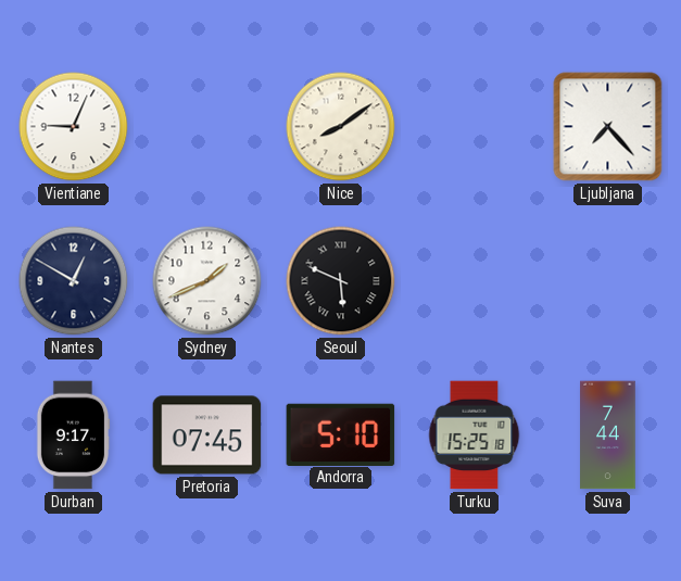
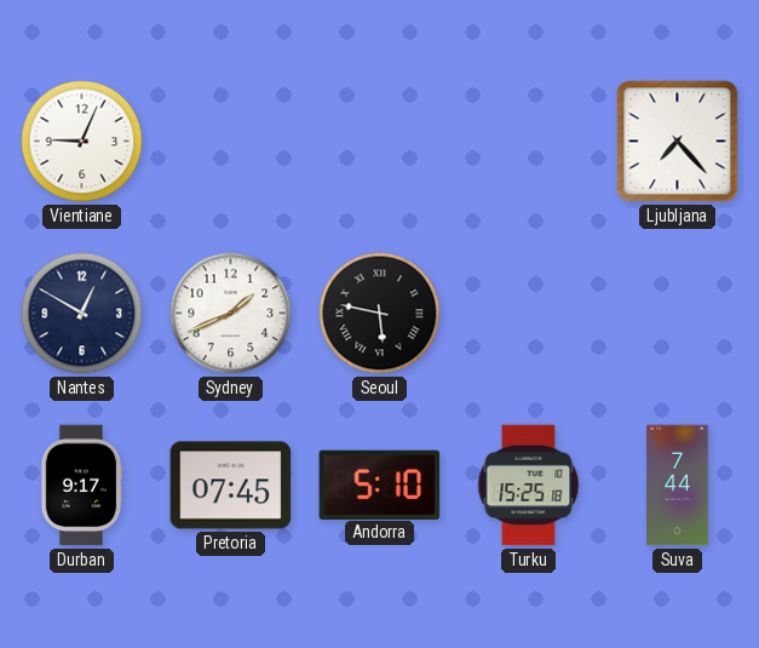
Nice: 8:09 -> none
Seoul: 5:49 -> 5:47
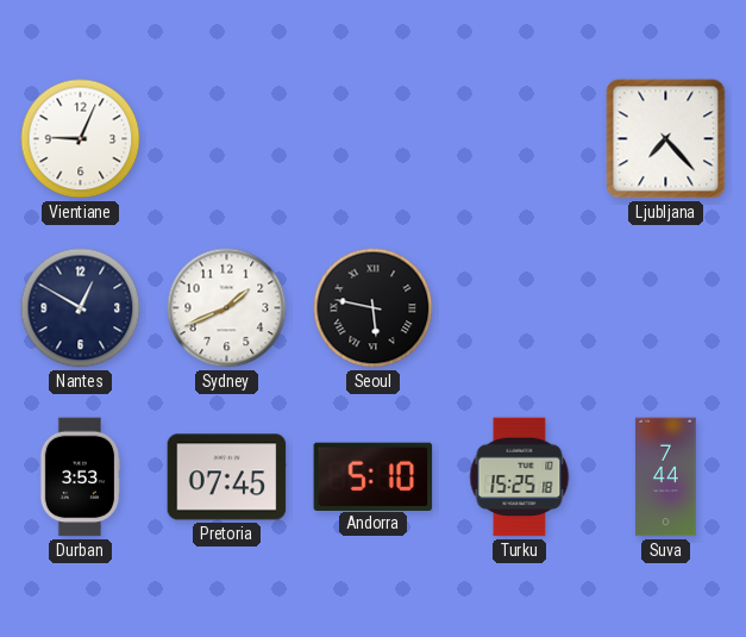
Durban: 9:17 -> 3:53
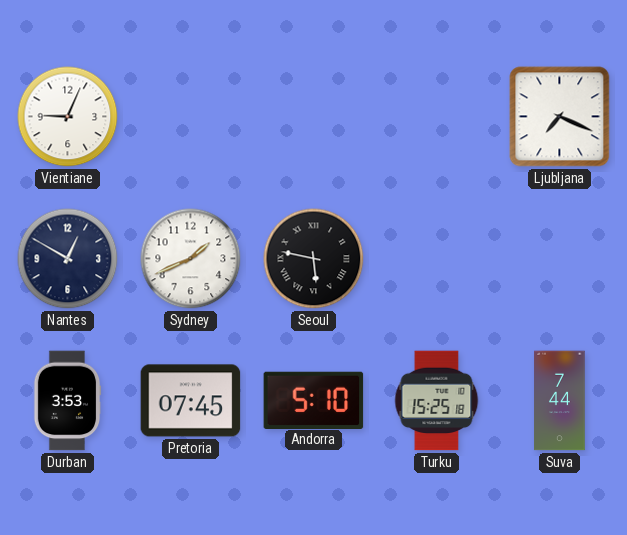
Ljubljana: 7:23 -> 7:19
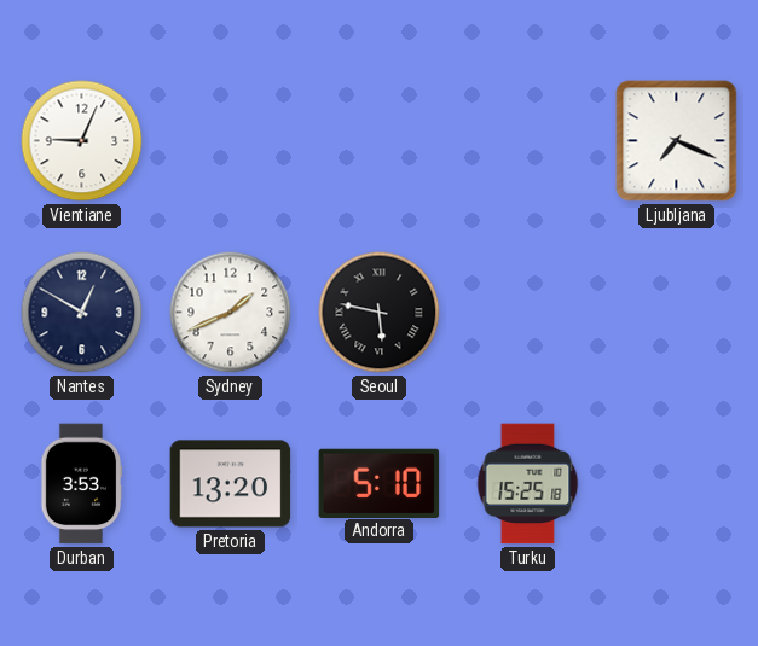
Pretoria: 07:45 -> 13:20
Suva: 7:44 -> none
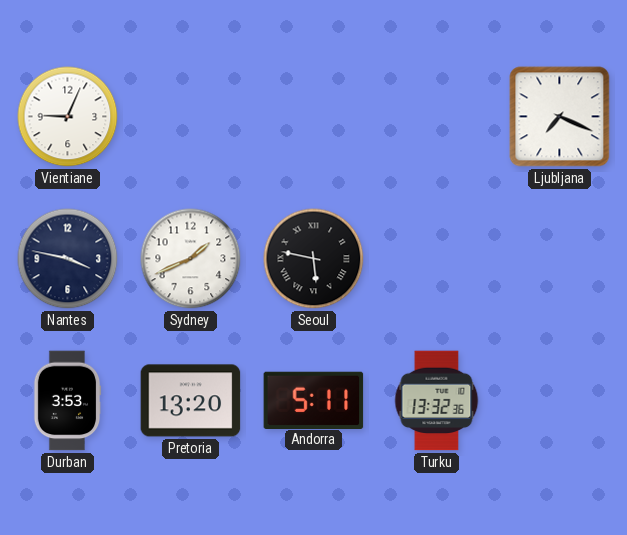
Nantes: 12:50 -> 3:47
Andorra: 5:10 -> 5:11
Turku: 15:25 -> 13:32
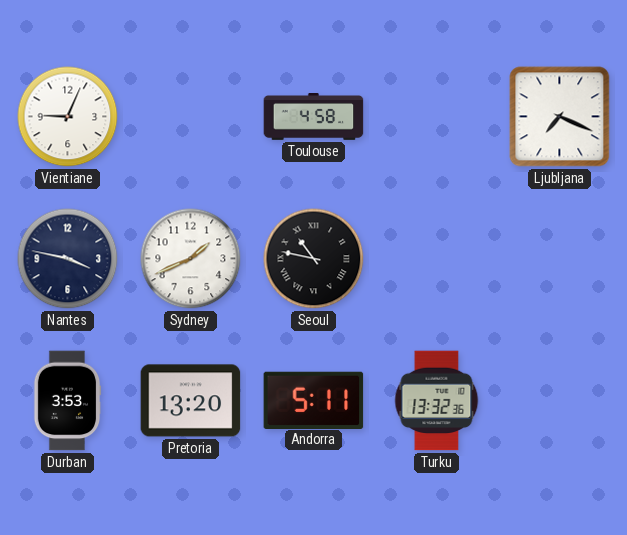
Toulouse: none -> 4:58
Seoul: 5:47 -> 10:47
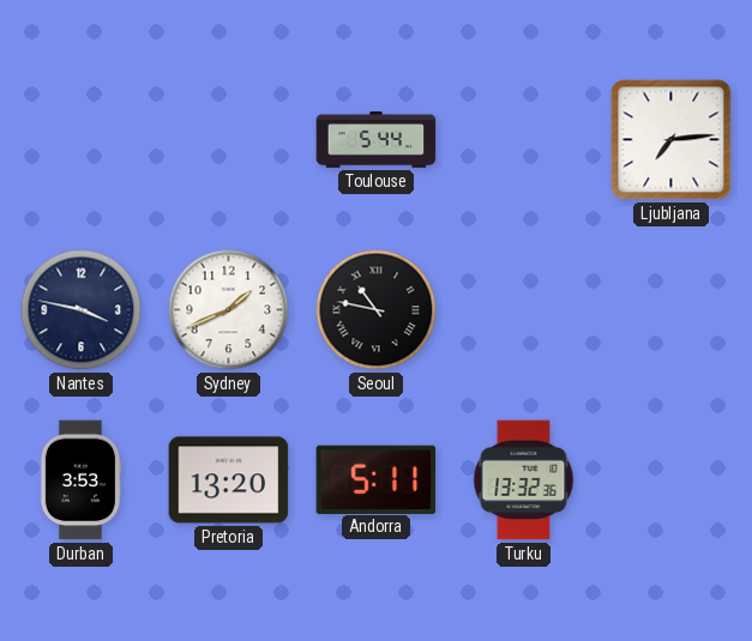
Vientiane: 9:04 -> none
Toulouse: 4:58 -> 5:44
Ljubljana: 7:19 -> 7:14
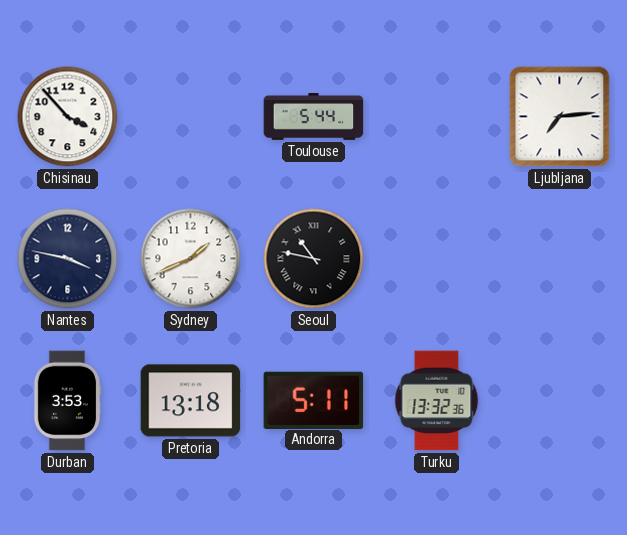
Chisinau: none -> 3:53
Pretoria: 13:20 -> 13:18
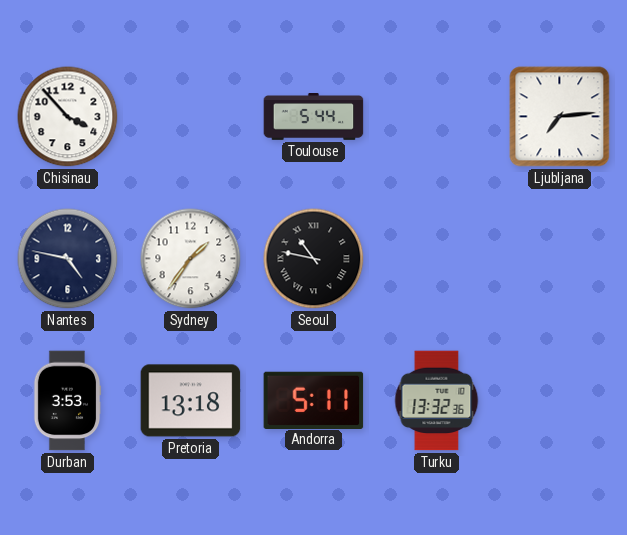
Nantes: 3:47 -> 4:47
Sydney: 1:41 -> 1:36
